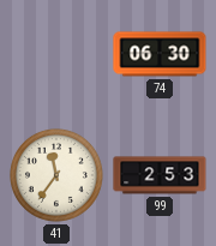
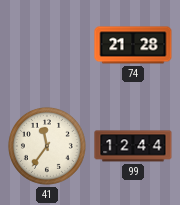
74: 06:30 -> 21:28
99: 2:53 -> 12:44
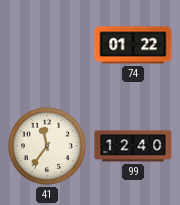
74: 21:28 -> 01:22
99: 12:44 -> 12:40
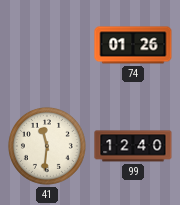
74: 01:22 -> 01:26
41: 11:36 -> 11:31
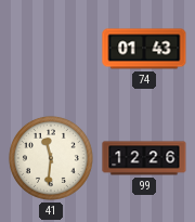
74: 01:26 -> 01:43
99: 12:40 -> 12:26
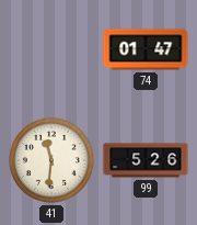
74: 01:43 -> 01:47
99: 12:26 -> 5:26
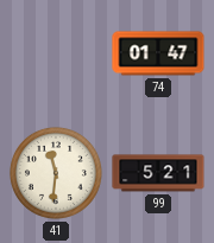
99: 5:26 -> 5:21
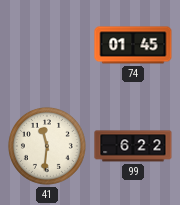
74: 01:47 -> 01:45
99: 5:21 -> 6:22
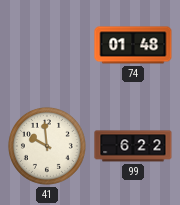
74: 01:45 -> 01:48
41: 11:31 -> 9:59
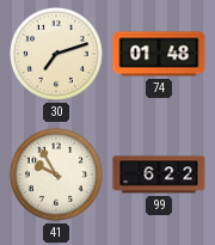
30: none -> 7:12
41: 9:59 -> 9:55
